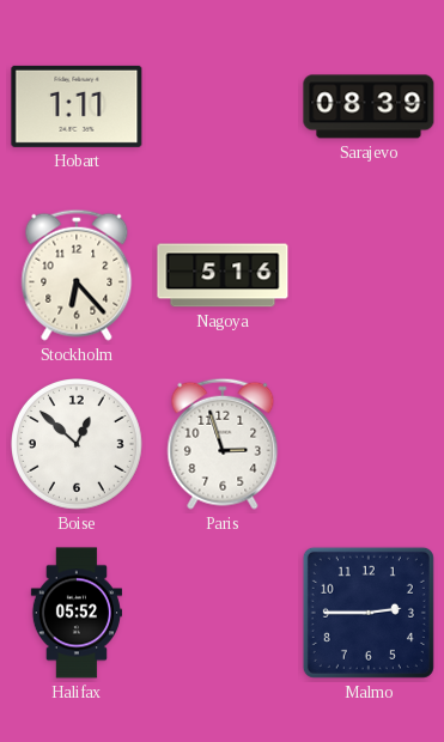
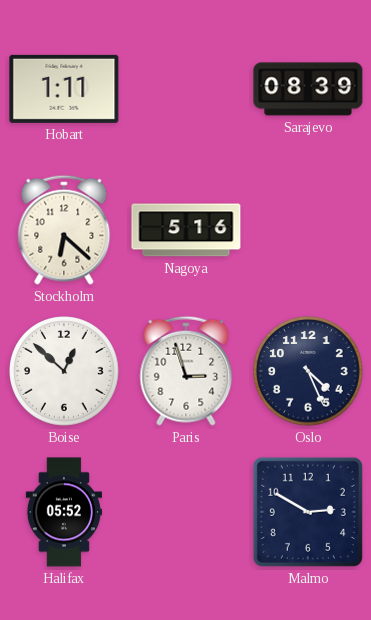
Stockholm: 6:23 -> 6:22
Oslo: none -> 4:26
Malmo: 2:45 -> 2:50
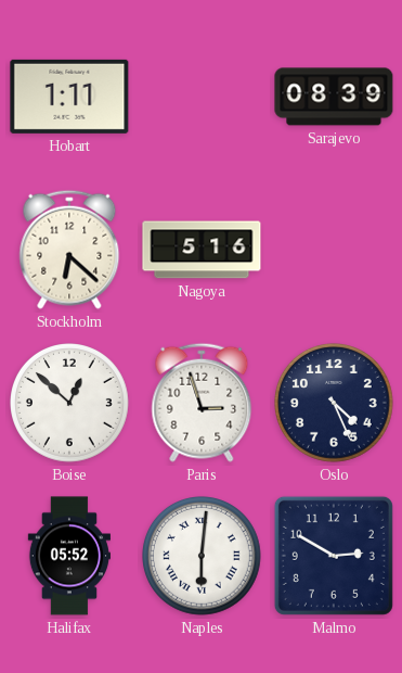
Naples: none -> 6:01
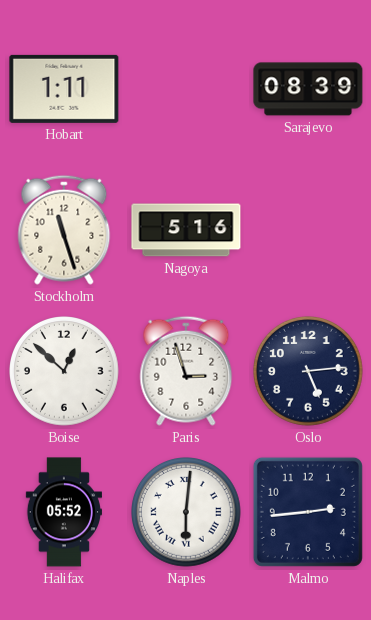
Stockholm: 6:22 -> 11:27
Oslo: 4:26 -> 5:14
Malmo: 2:50 -> 2:44
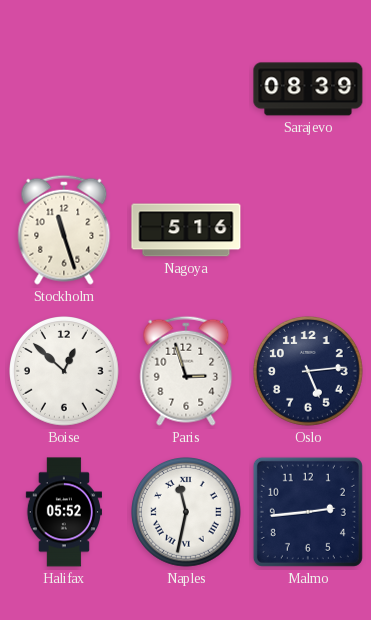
Hobart: 1:11 -> none
Naples: 6:01 -> 11:32
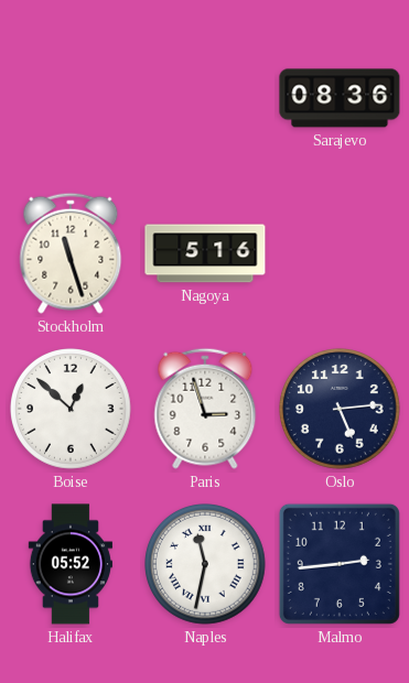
Sarajevo: 08:39 -> 08:36
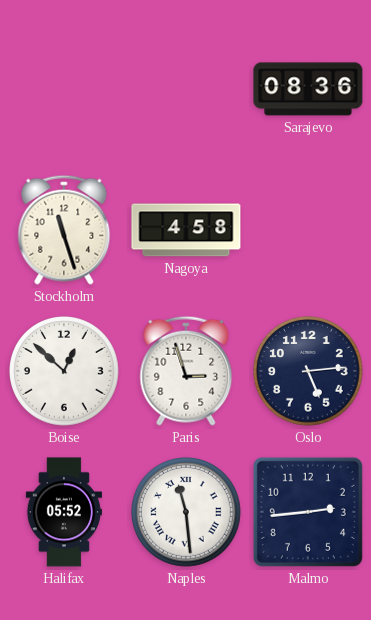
Nagoya: 5:16 -> 4:58
Naples: 11:32 -> 11:29
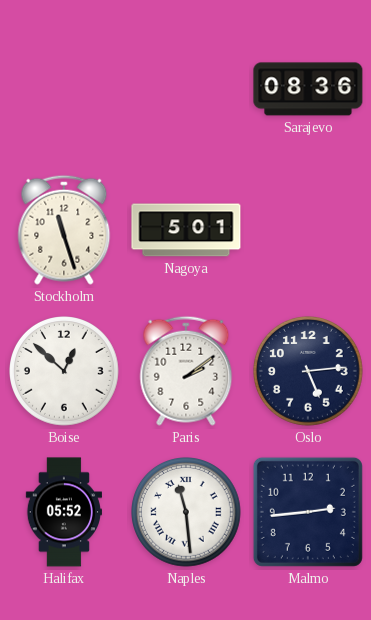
Nagoya: 4:58 -> 5:01
Paris: 2:57 -> 2:09
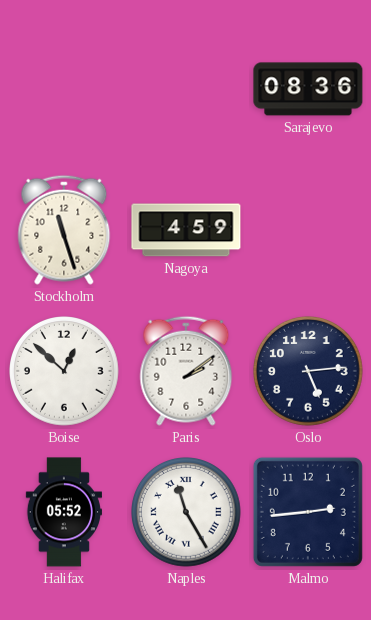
Nagoya: 5:01 -> 4:59
Naples: 11:29 -> 11:25
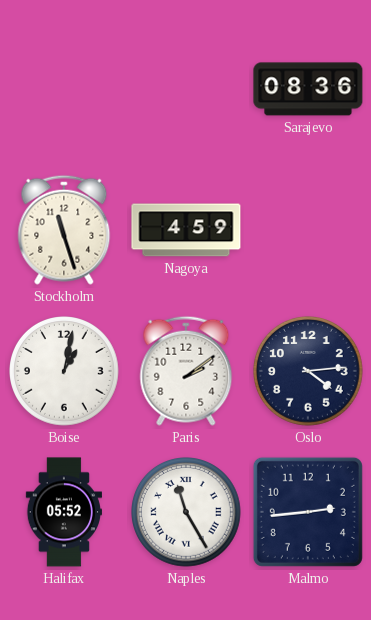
Boise: 12:52 -> 1:02
Oslo: 5:14 -> 4:14
